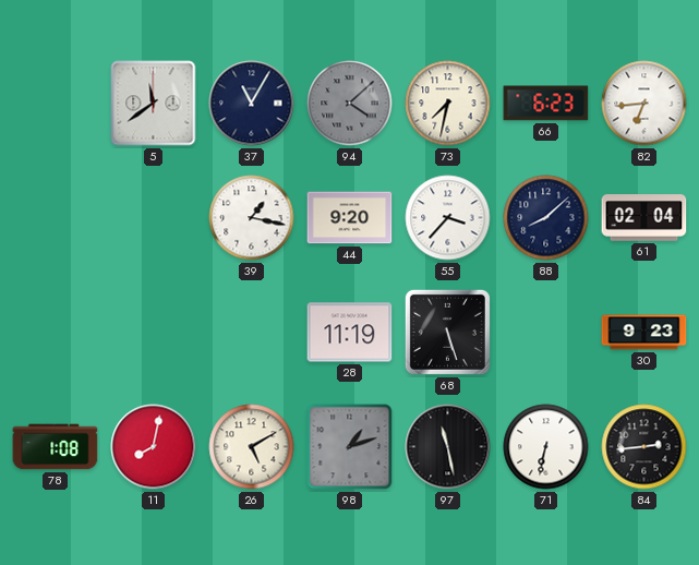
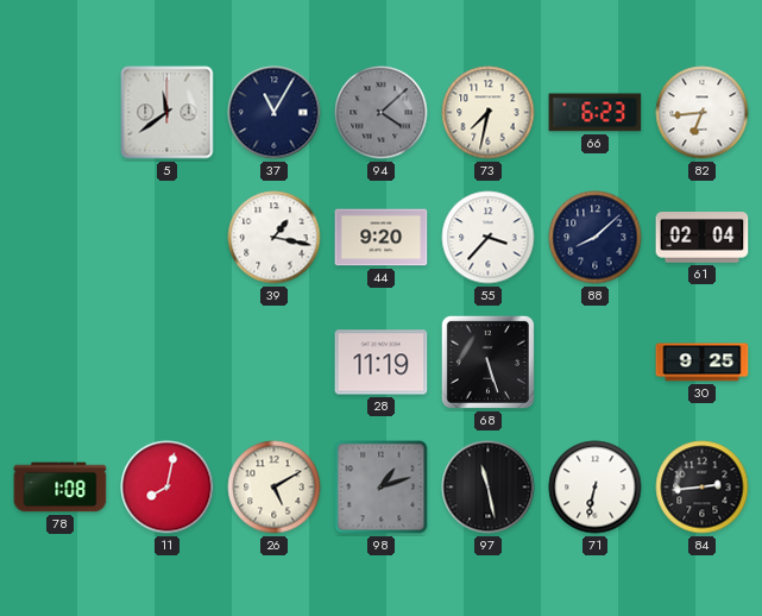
30: 9:23 -> 9:25
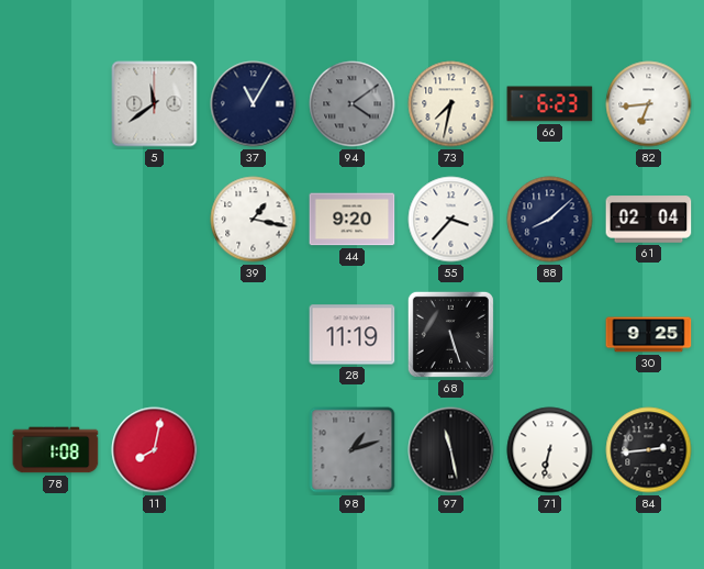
94: 4:08 -> 4:09
26: 5:10 -> none
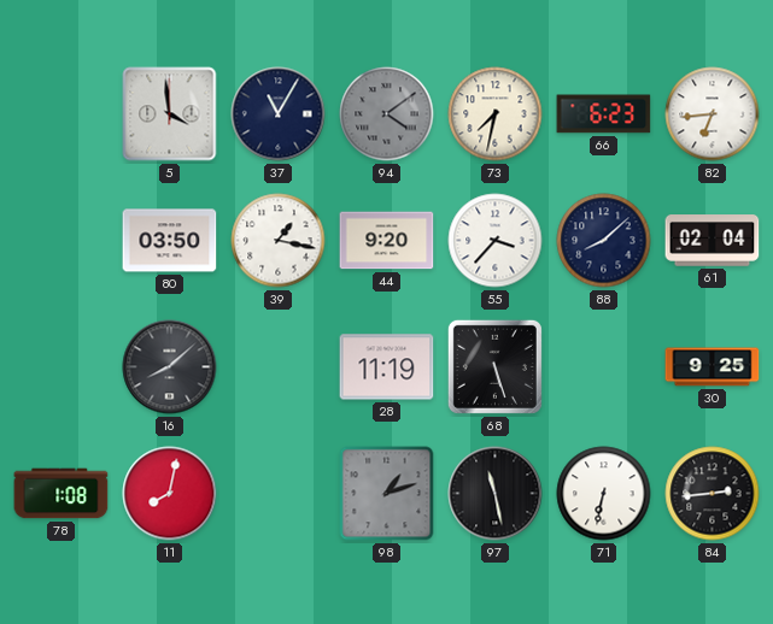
5: 11:39 -> 3:59
80: none -> 03:50
16: none -> 8:08
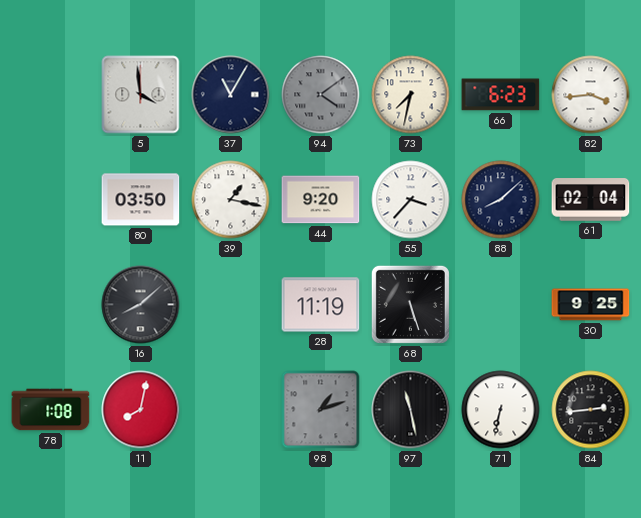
82: 6:44 -> 3:44
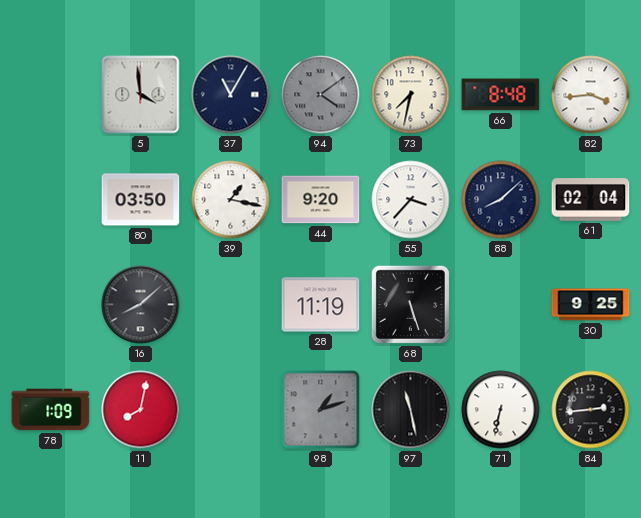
66: 6:23 -> 8:48
78: 1:08 -> 1:09
